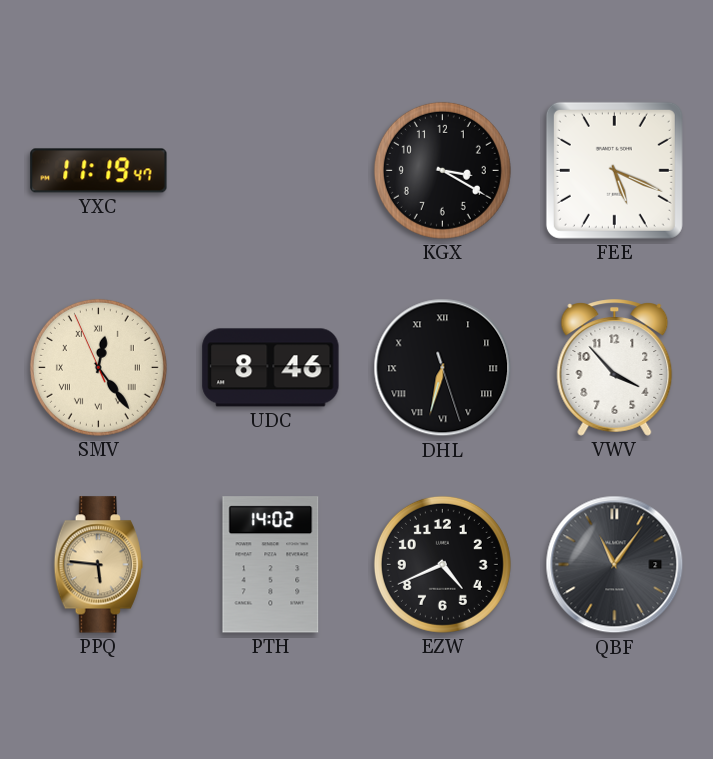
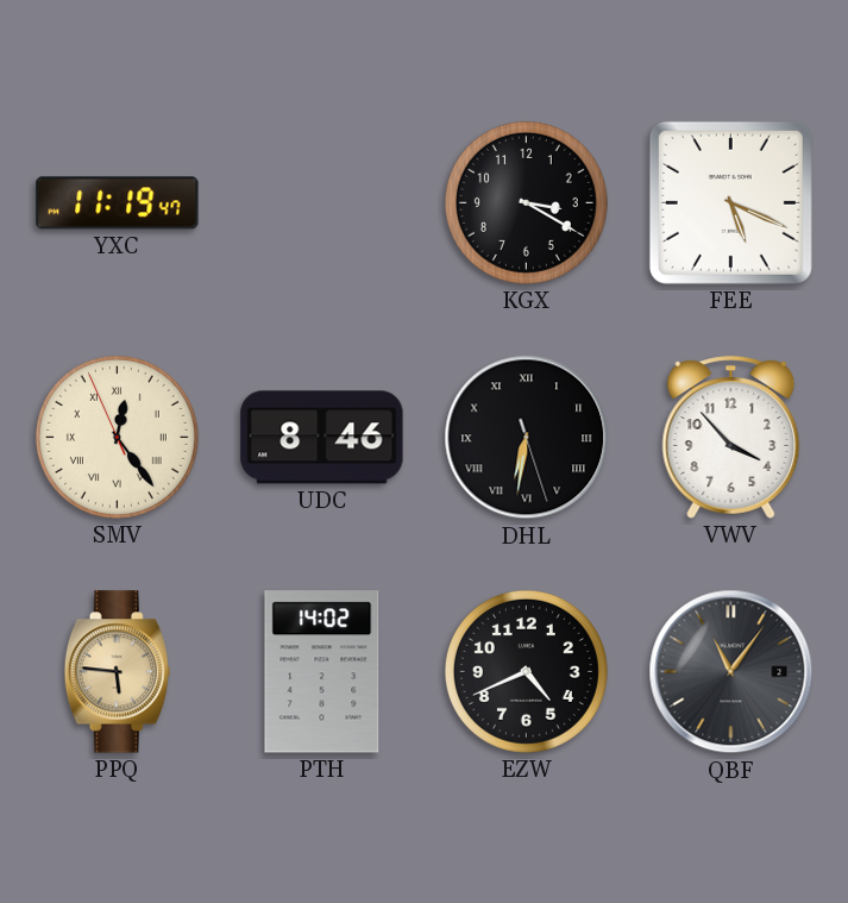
DHL: 6:32 -> 6:31
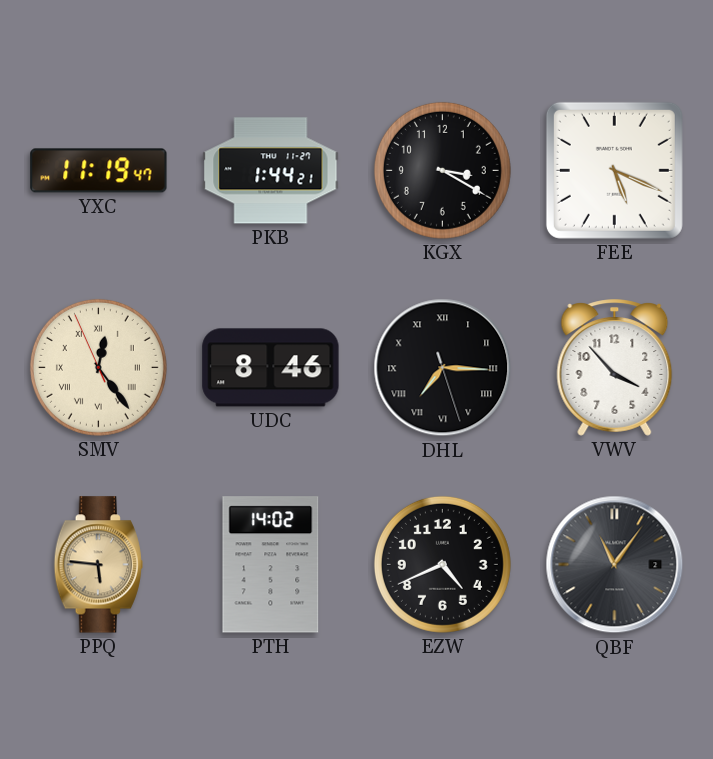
PKB: none -> 1:44
DHL: 6:31 -> 7:15
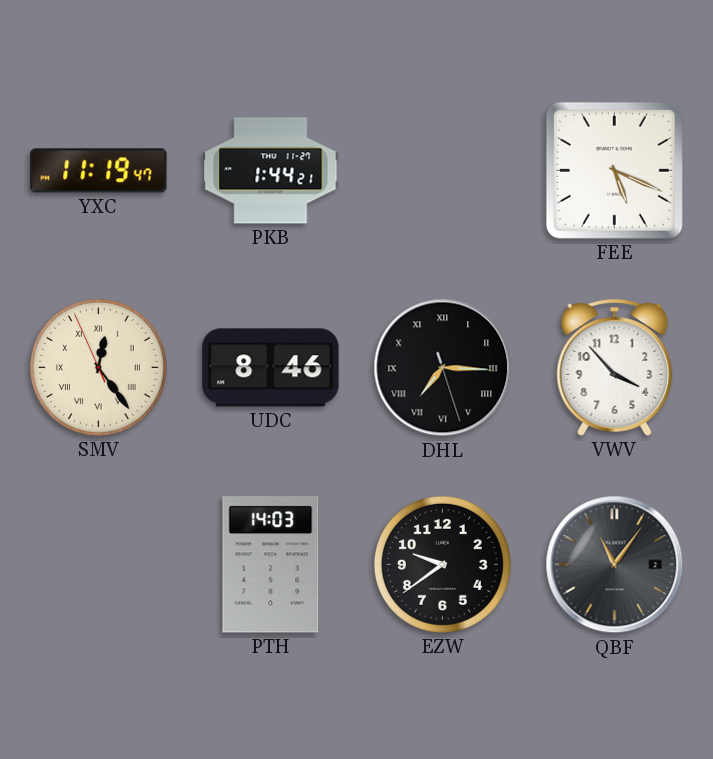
KGX: 3:20 -> none
PPQ: 5:46 -> none
PTH: 14:02 -> 14:03
EZW: 4:41 -> 9:39
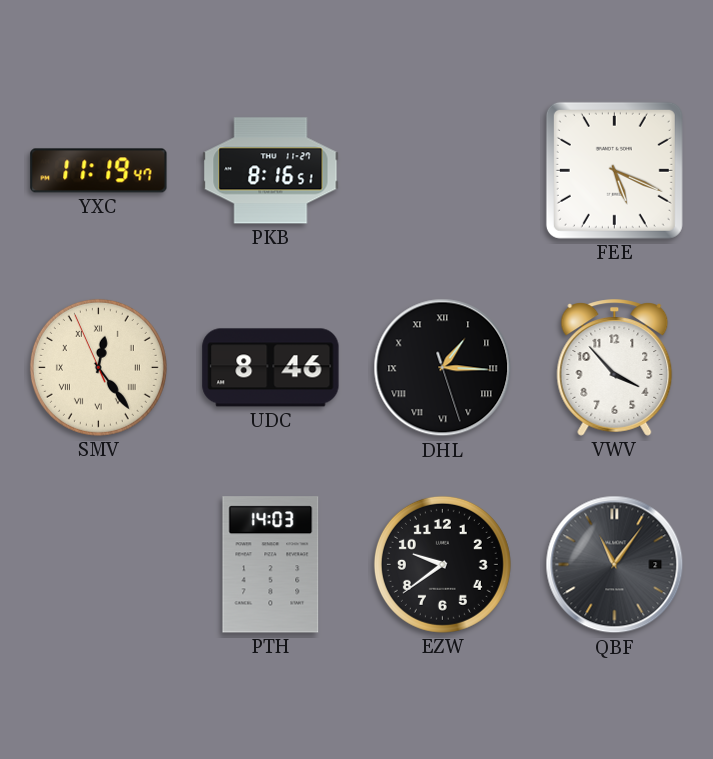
PKB: 1:44 -> 8:16
DHL: 7:15 -> 1:15
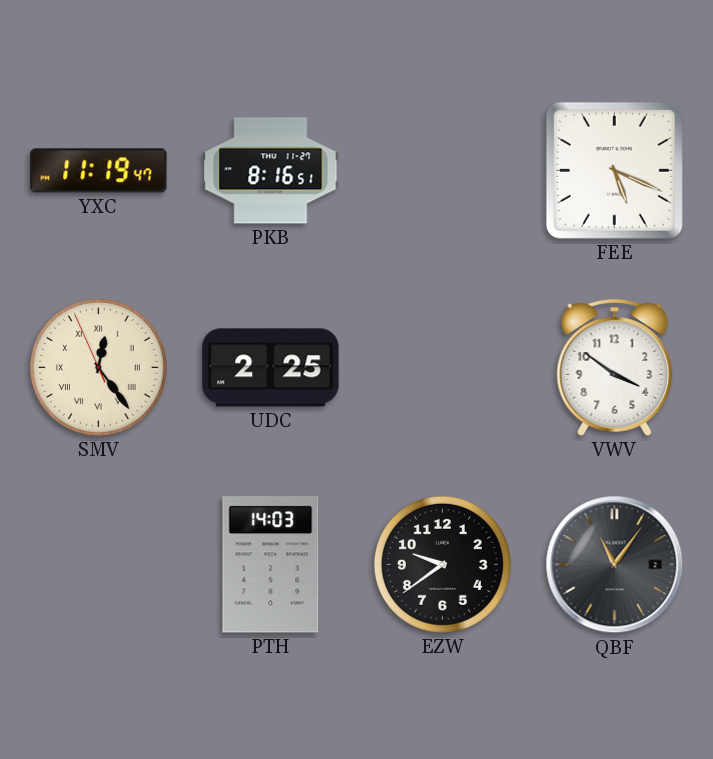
UDC: 8:46 -> 2:25
DHL: 1:15 -> none
VWV: 3:53 -> 3:51
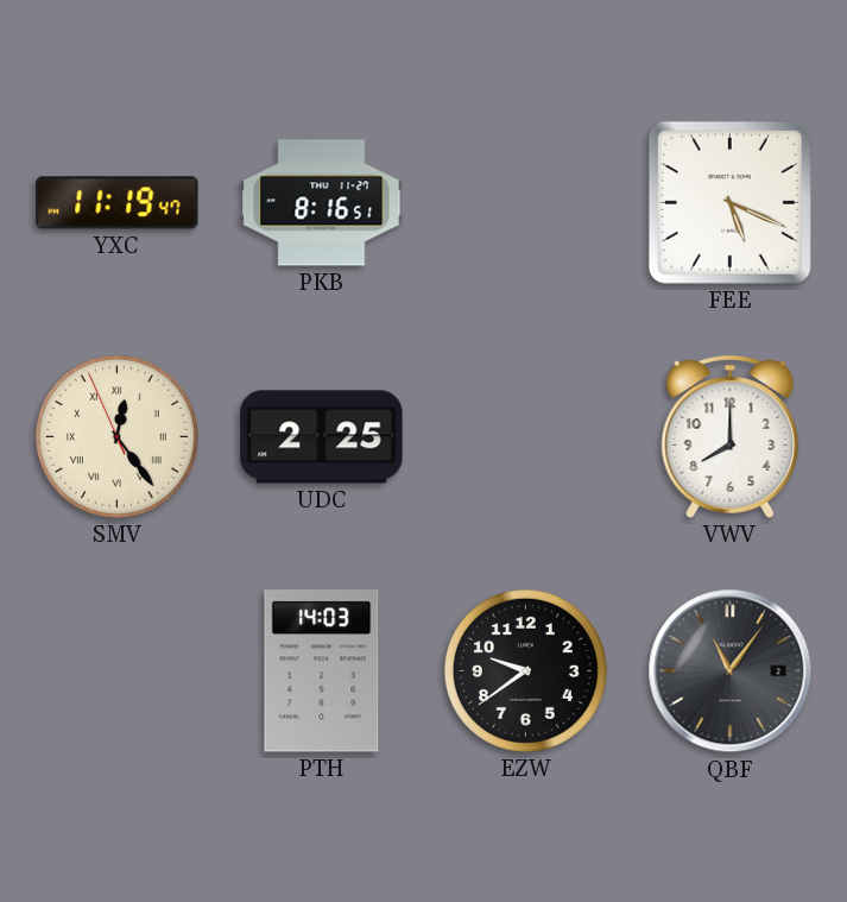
VWV: 3:51 -> 8:00
